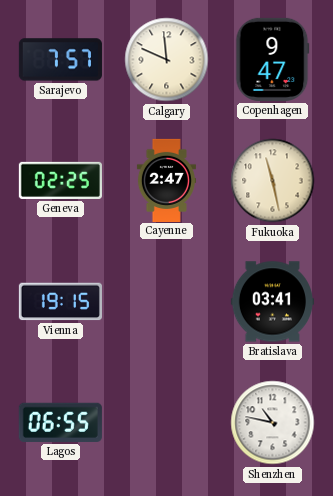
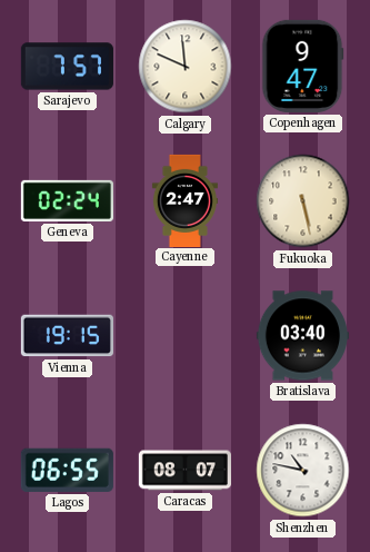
Geneva: 02:25 -> 02:24
Fukuoka: 11:28 -> 5:28
Bratislava: 03:41 -> 03:40
Caracas: none -> 08:07
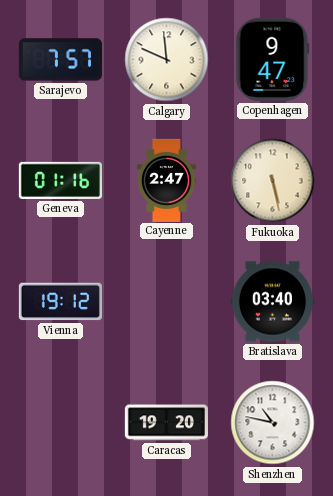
Geneva: 02:24 -> 01:16
Vienna: 19:15 -> 19:12
Lagos: 06:55 -> none
Caracas: 08:07 -> 19:20
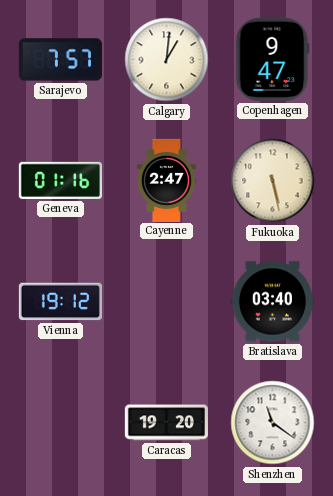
Calgary: 11:49 -> 1:01
Shenzhen: 10:47 -> 11:21
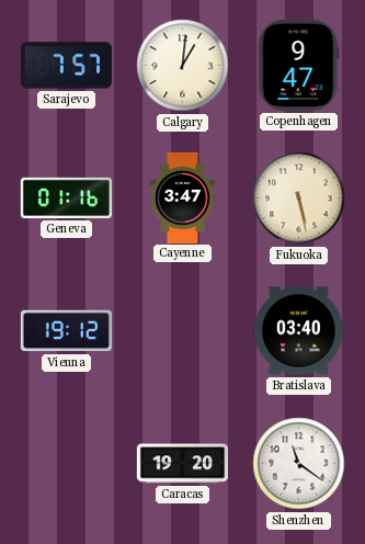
Cayenne: 2:47 -> 3:47
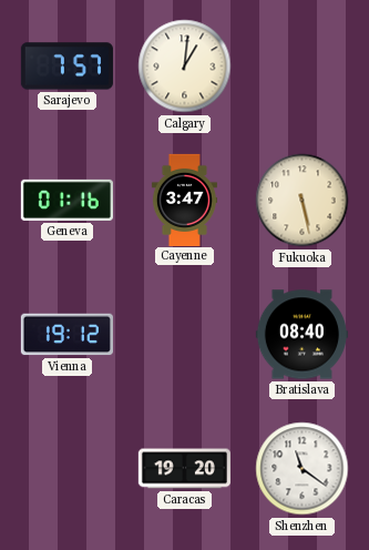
Copenhagen: 9:47 -> none
Bratislava: 03:40 -> 08:40
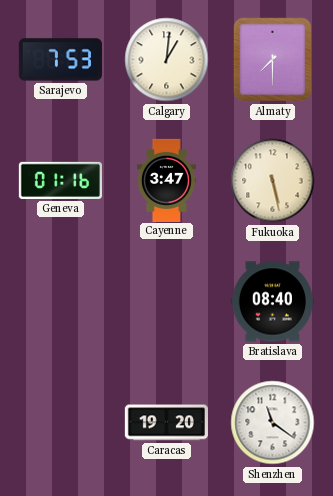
Sarajevo: 7:57 -> 7:53
Almaty: none -> 7:30
Vienna: 19:12 -> none
